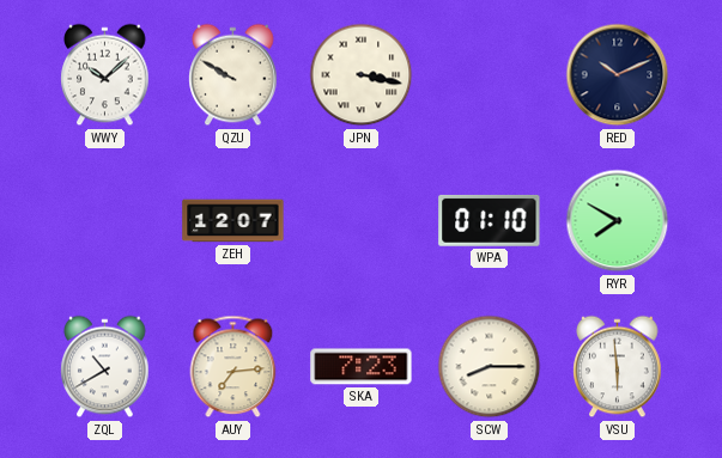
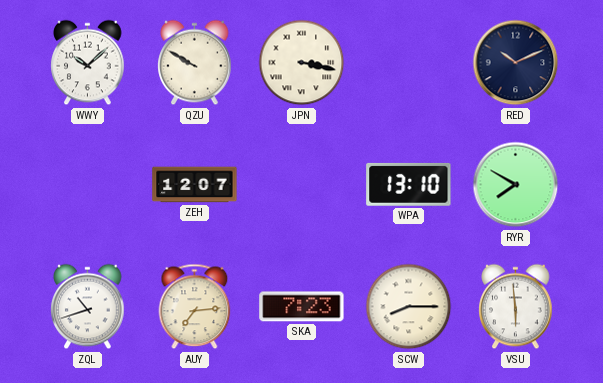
WPA: 01:10 -> 13:10
ZQL: 10:40 -> 10:42
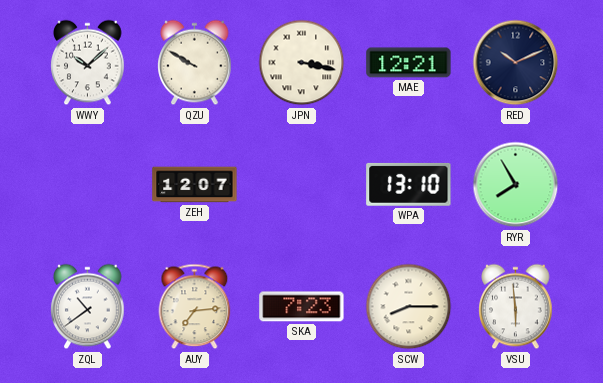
MAE: none -> 12:21
RYR: 7:50 -> 7:55
ZQL: 10:42 -> 10:39
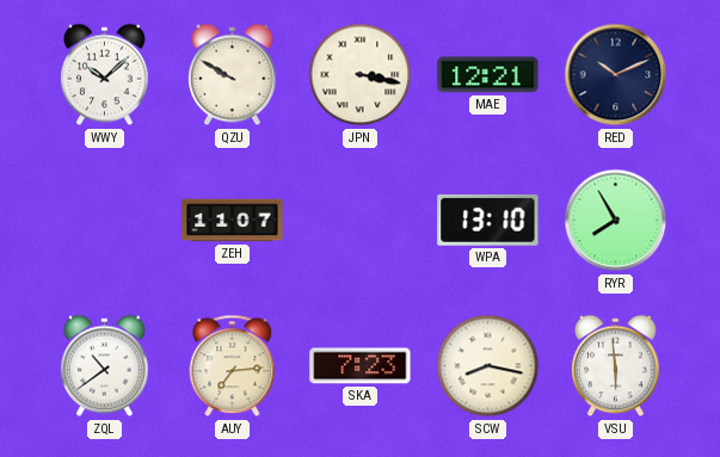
ZEH: 12:07 -> 11:07
SCW: 8:15 -> 8:17
